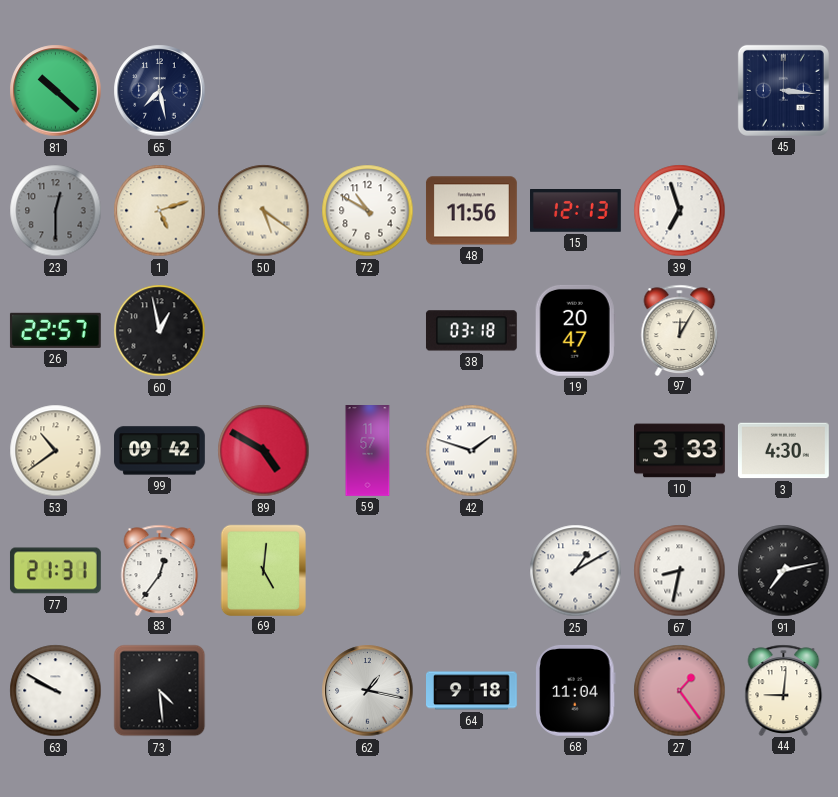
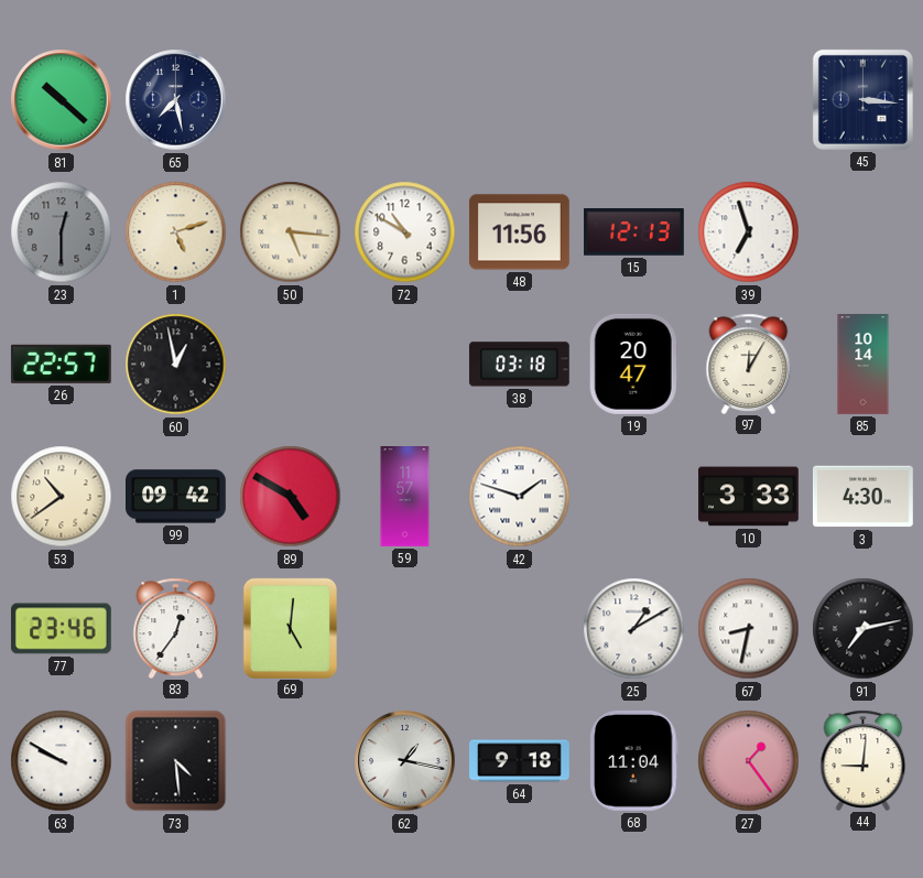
50: 5:21 -> 5:16
85: none -> 10:14
77: 21:31 -> 23:46
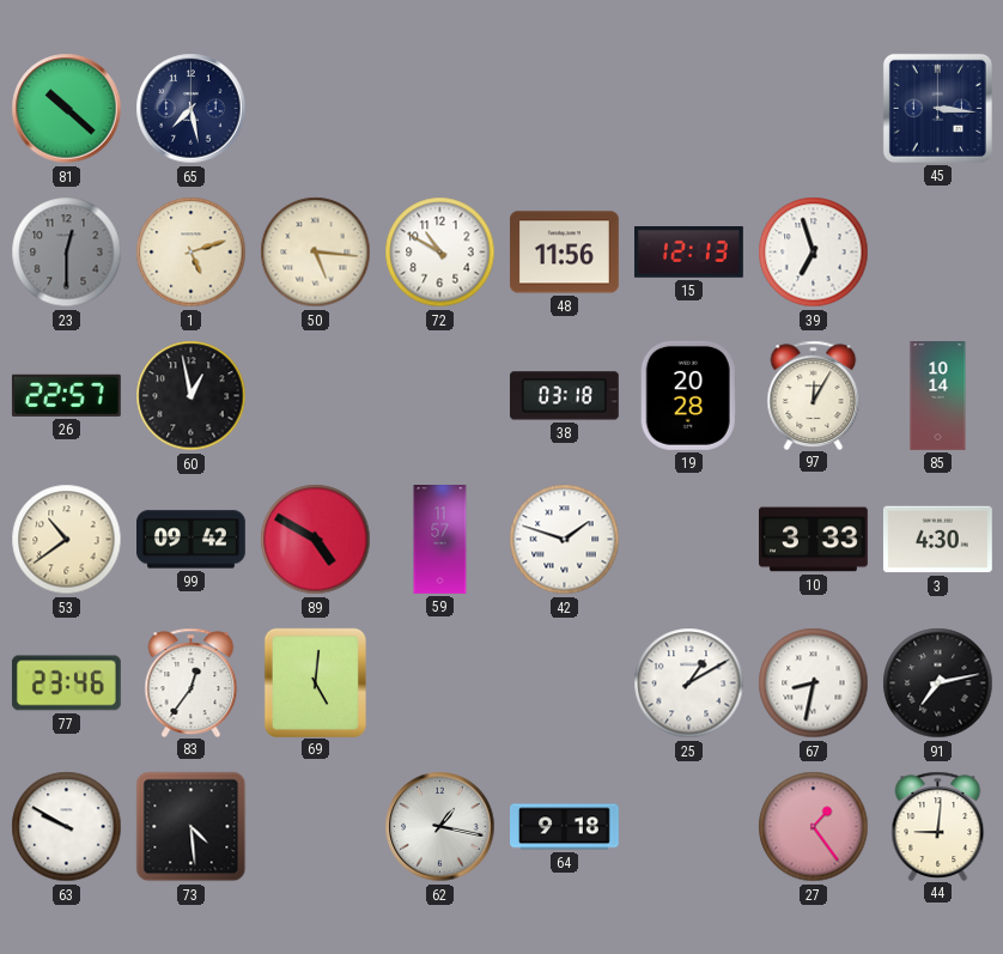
19: 20:47 -> 20:28
68: 11:04 -> none
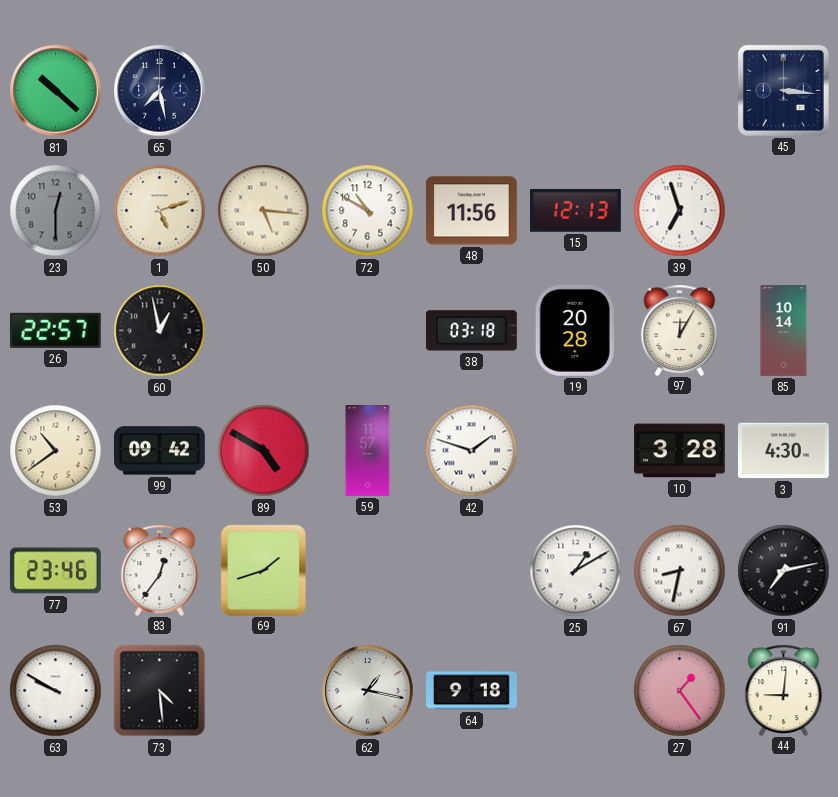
10: 3:33 -> 3:28
69: 5:01 -> 1:42
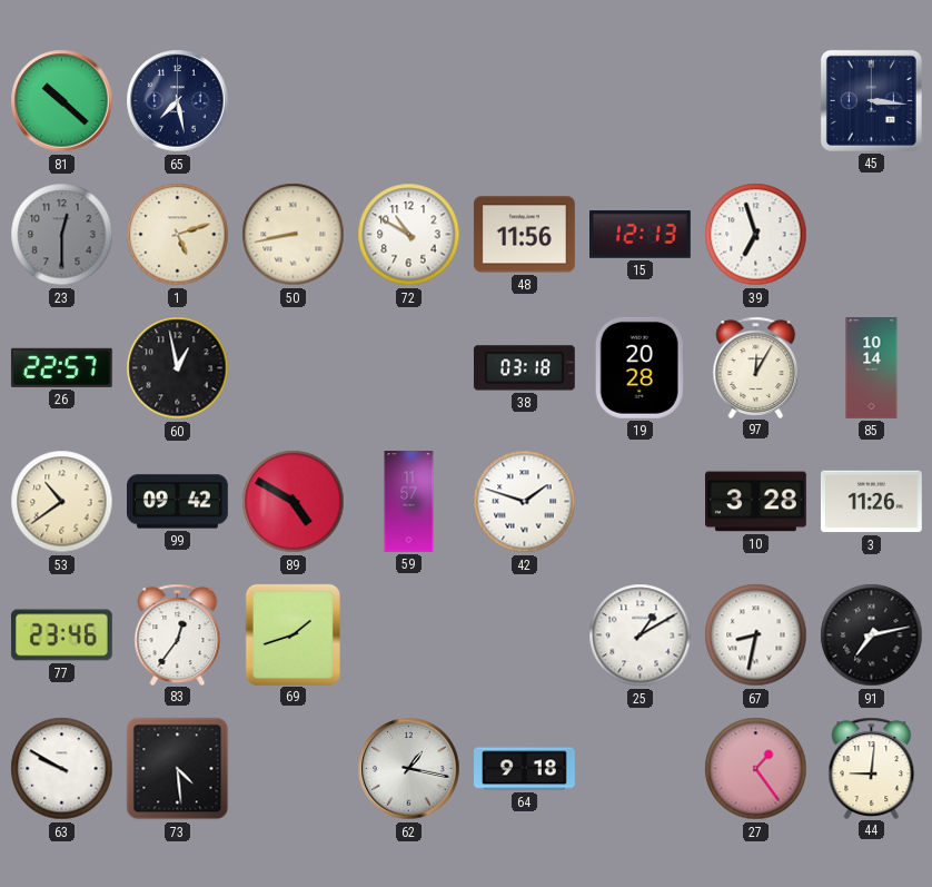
50: 5:16 -> 8:43
3: 4:30 -> 11:26
